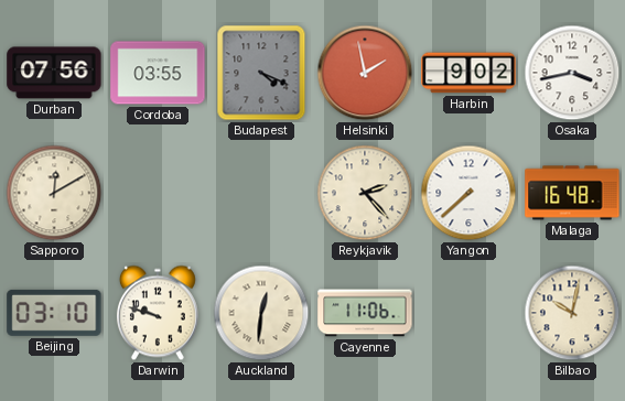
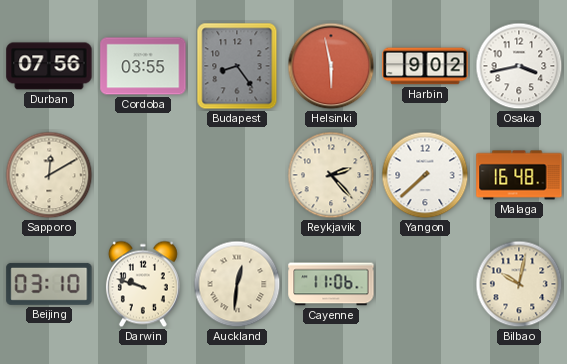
Budapest: 4:19 -> 8:24
Helsinki: 1:58 -> 5:58
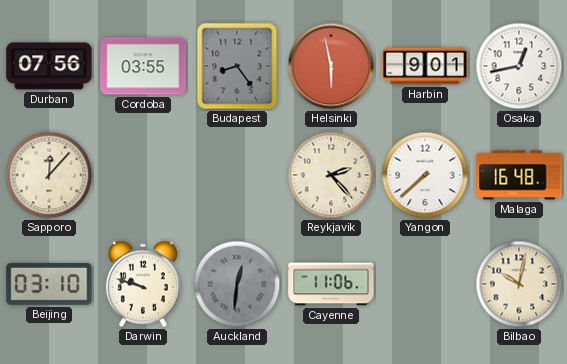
Harbin: 9:02 -> 9:01
Osaka: 3:43 -> 12:43
Sapporo: 12:10 -> 12:07
Auckland dial: cream -> grey
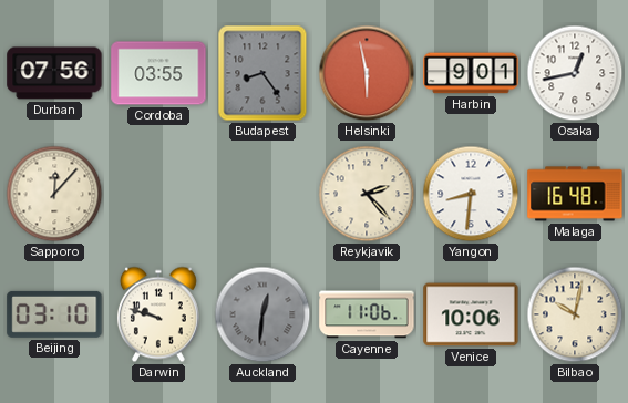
Yangon: 7:38 -> 8:31
Venice: none -> 10:06
